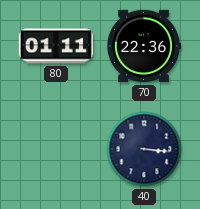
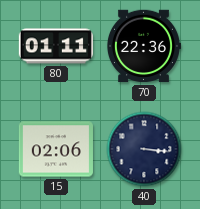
15: none -> 02:06
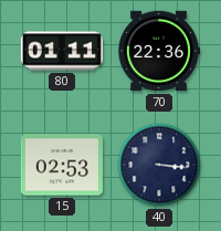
15: 02:06 -> 02:53
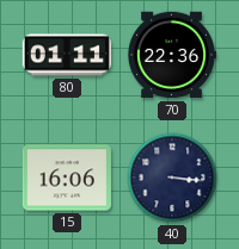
15: 02:53 -> 16:06
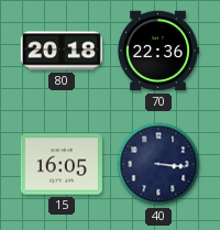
80: 01:11 -> 20:18
15: 16:06 -> 16:05
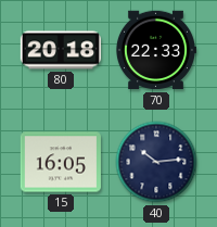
70: 22:36 -> 22:33
40: 3:16 -> 10:14
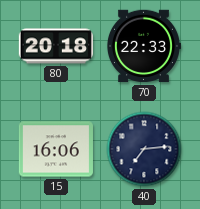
15: 16:05 -> 16:06
40: 10:14 -> 7:14
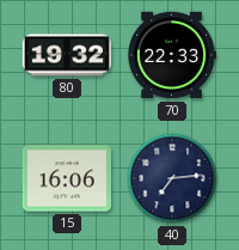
80: 20:18 -> 19:32
